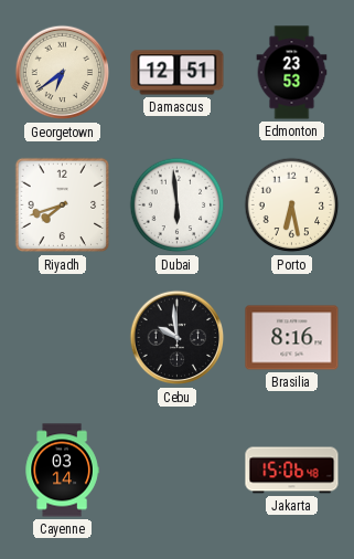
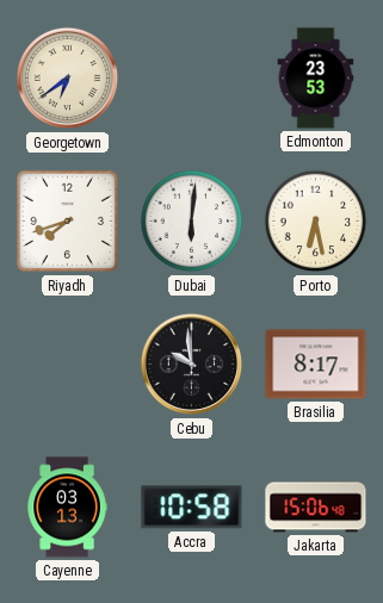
Damascus: 12:51 -> none
Dubai: 5:59 -> 6:01
Brasilia: 8:16 -> 8:17
Cayenne: 03:14 -> 03:13
Accra: none -> 10:58
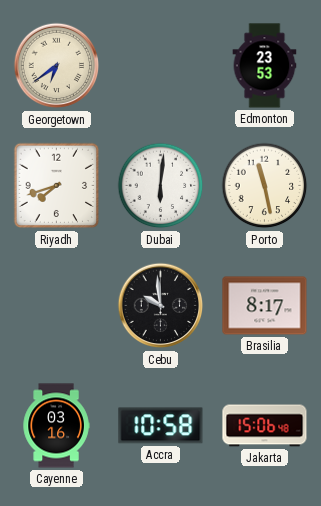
Porto: 6:28 -> 11:28
Cayenne: 03:13 -> 03:16
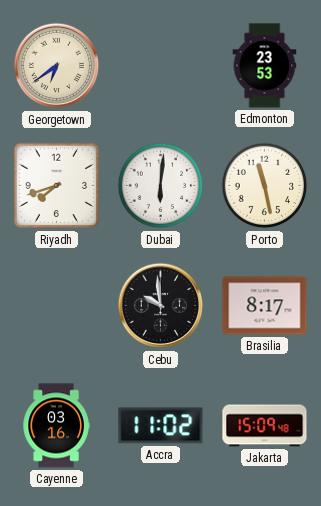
Accra: 10:58 -> 11:02
Jakarta: 15:06 -> 15:09
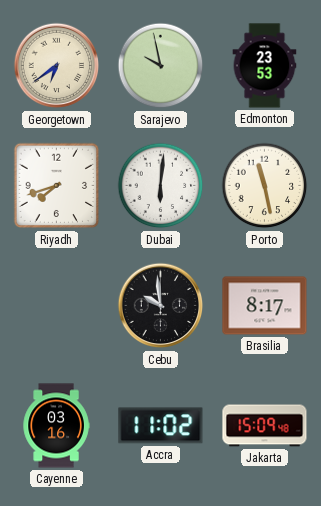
Sarajevo: none -> 9:58
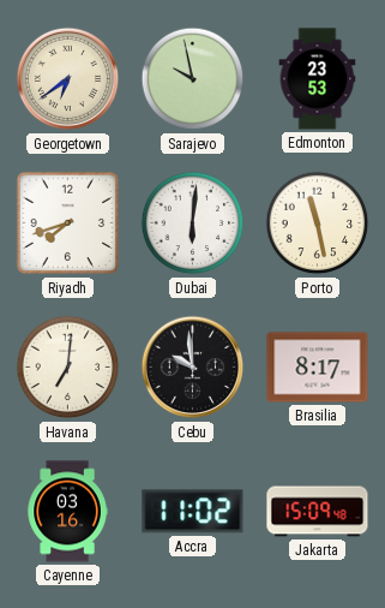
Havana: none -> 7:01
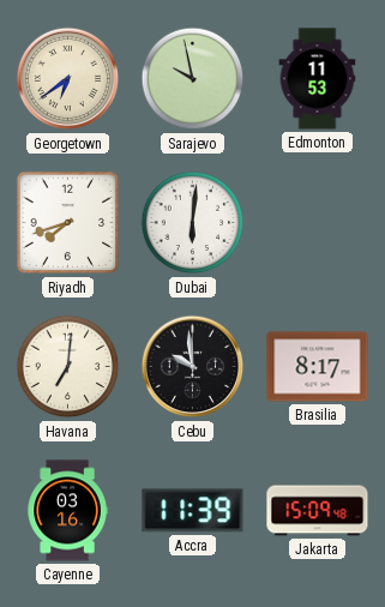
Edmonton: 23:53 -> 11:53
Porto: 11:28 -> none
Accra: 11:02 -> 11:39
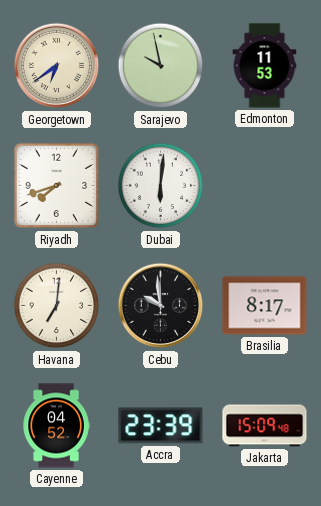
Cayenne: 03:16 -> 04:52
Accra: 11:39 -> 23:39
